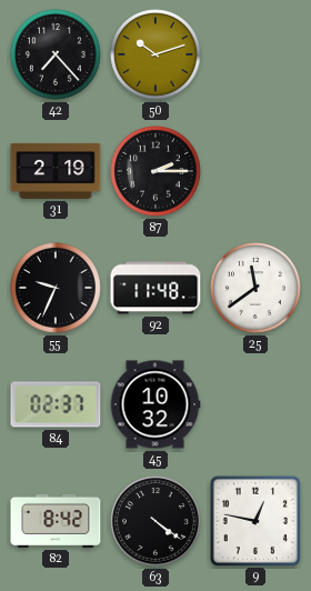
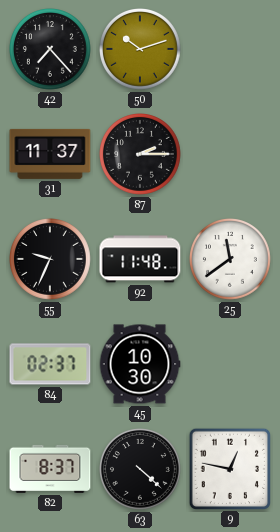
31: 2:19 -> 11:37
45: 10:32 -> 10:30
82: 8:42 -> 8:37
63: 4:21 -> 4:22
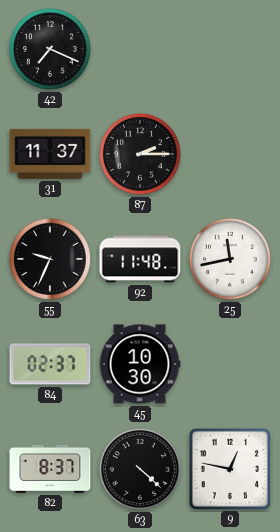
42: 7:23 -> 7:19
50: 10:12 -> none
25: 11:39 -> 11:43
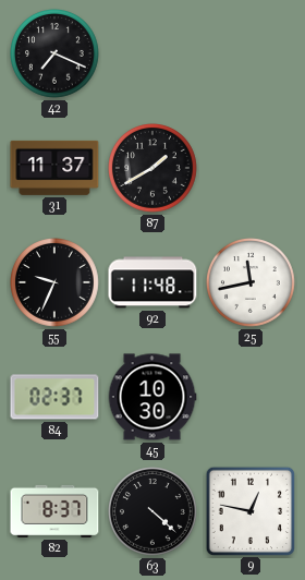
87: 2:15 -> 1:40
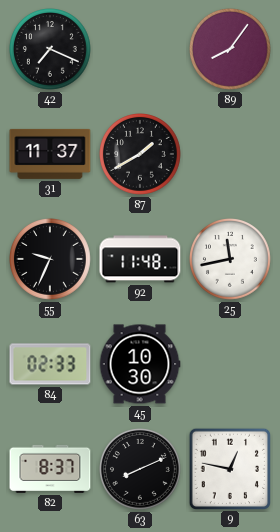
89: none -> 8:06
84: 02:37 -> 02:33
63: 4:22 -> 8:11
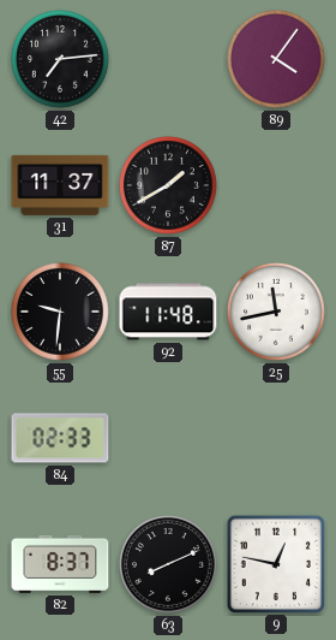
42: 7:19 -> 7:14
89: 8:06 -> 4:06
55: 9:34 -> 9:31
45: 10:30 -> none
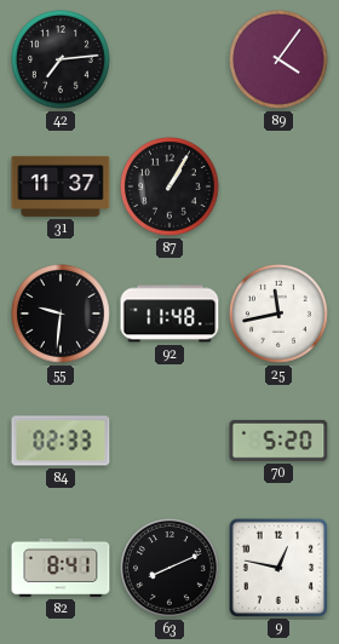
87: 1:40 -> 1:05
70: none -> 5:20
82: 8:37 -> 8:41
